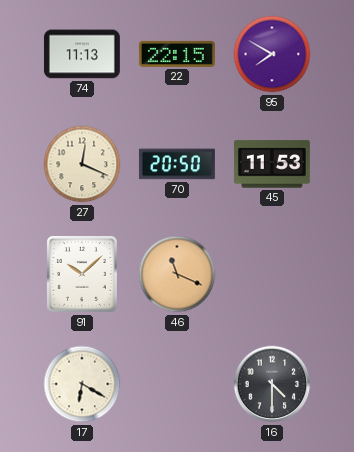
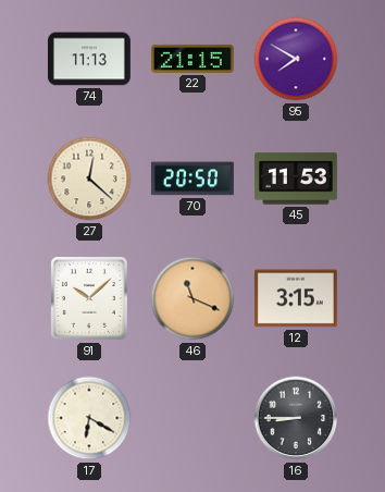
22: 22:15 -> 21:15
27: 12:19 -> 12:22
12: none -> 3:15
16: 4:30 -> 8:45
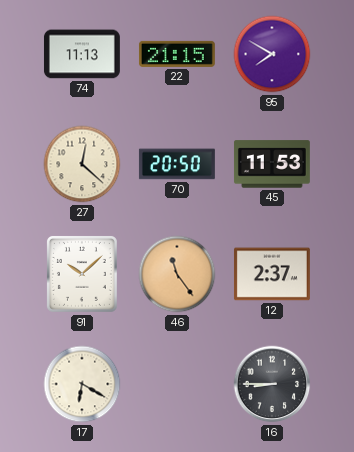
46: 11:19 -> 11:24
12: 3:15 -> 2:37
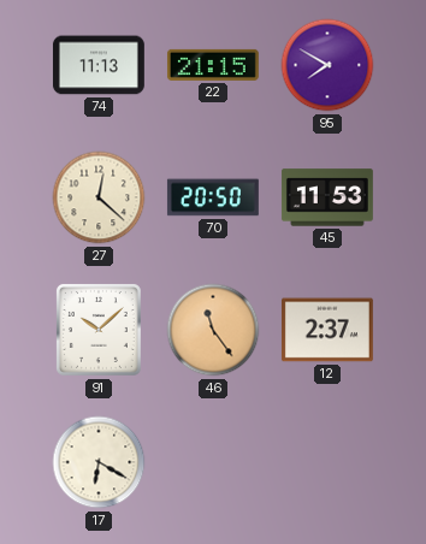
16: 8:45 -> none
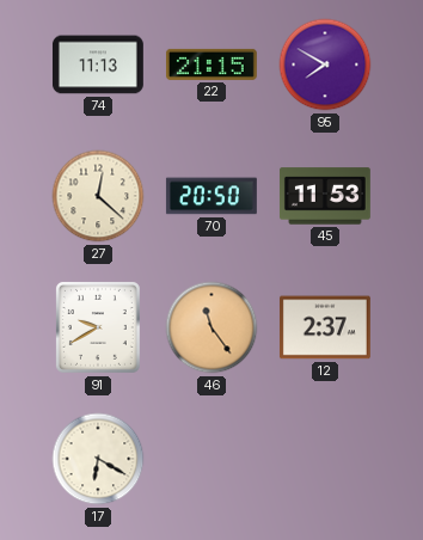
91: 10:08 -> 9:40
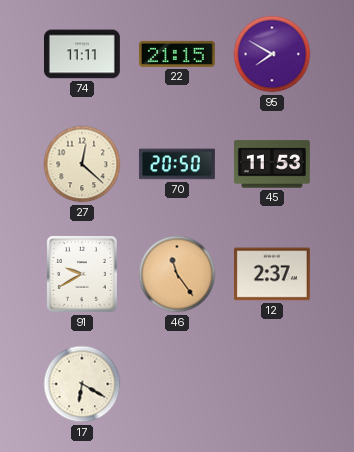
74: 11:13 -> 11:11
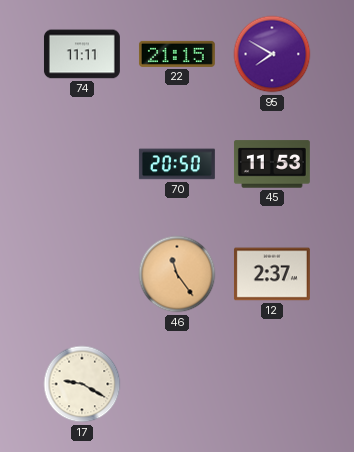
27: 12:22 -> none
91: 9:40 -> none
17: 6:20 -> 9:20
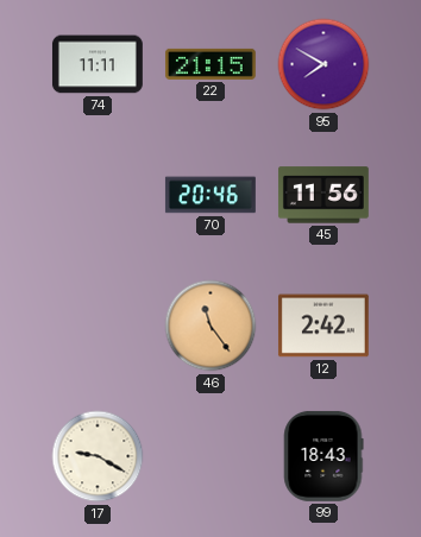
70: 20:50 -> 20:46
45: 11:53 -> 11:56
12: 2:37 -> 2:42
99: none -> 18:43
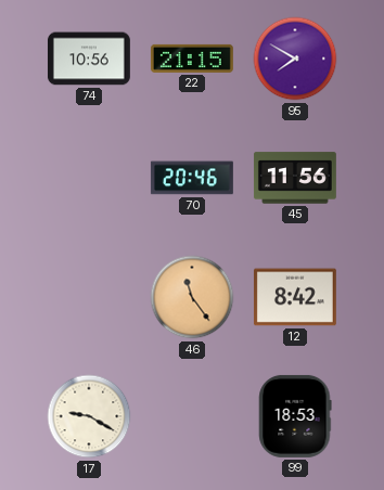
74: 11:11 -> 10:56
12: 2:42 -> 8:42
99: 18:43 -> 18:53
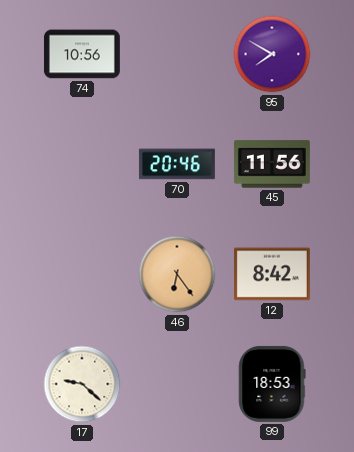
22: 21:15 -> none
46: 11:24 -> 6:24
17: 9:20 -> 9:22
